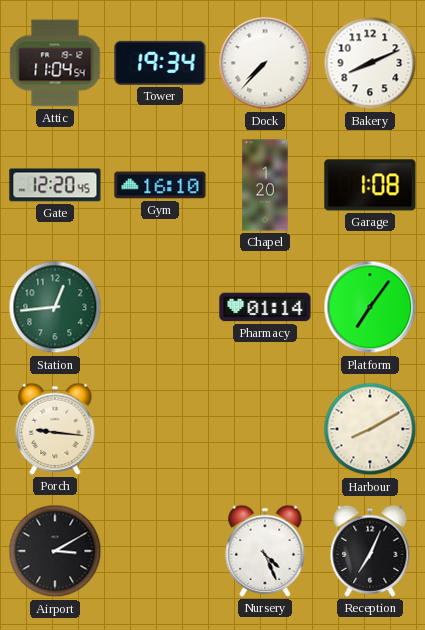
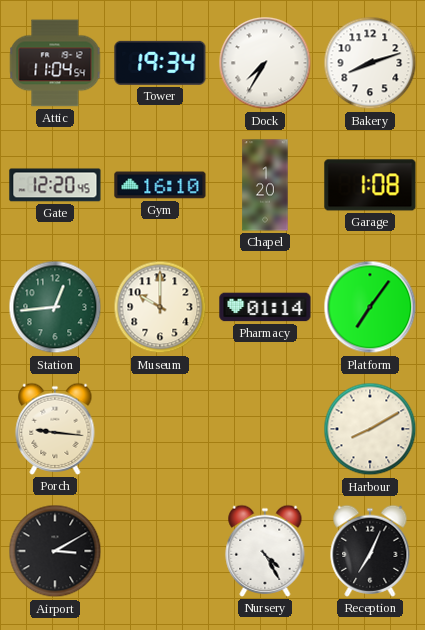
Dock: 7:37 -> 7:35
Bakery: 8:11 -> 8:12
Museum: none -> 10:00
Nursery: 4:26 -> 4:25
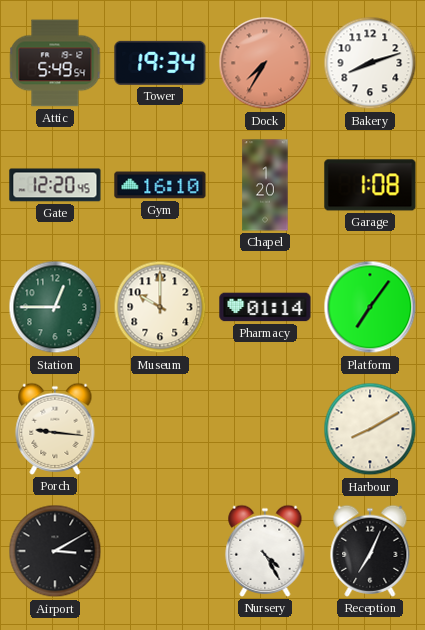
Attic: 11:04 -> 5:49
Dock dial: white -> salmon
Station: 12:44 -> 12:45
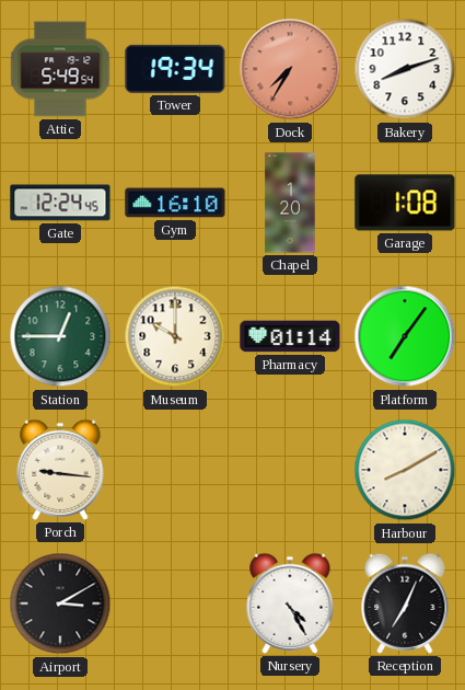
Gate: 12:20 -> 12:24
